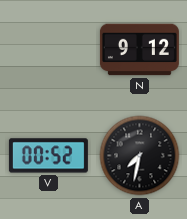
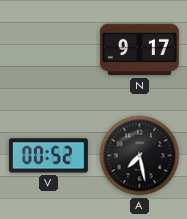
N: 9:12 -> 9:17
A: 7:32 -> 7:28
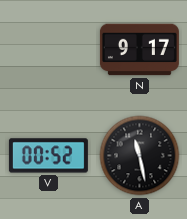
A: 7:28 -> 11:28
